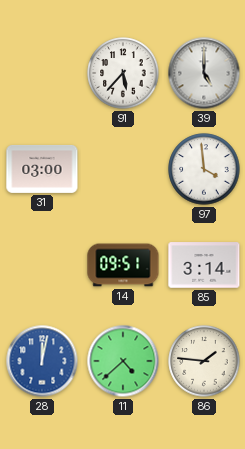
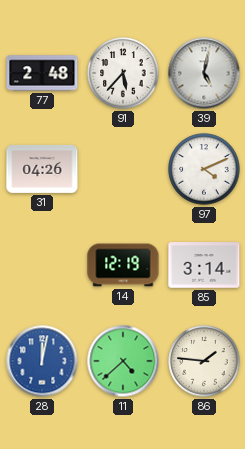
77: none -> 2:48
39: 5:00 -> 5:02
31: 03:00 -> 04:26
97: 3:59 -> 4:11
14: 09:51 -> 12:19
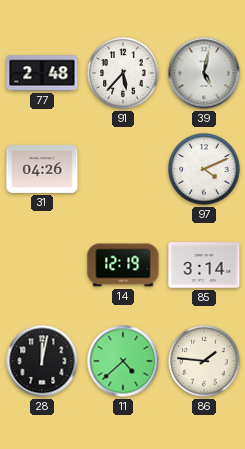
28 dial: blue -> black
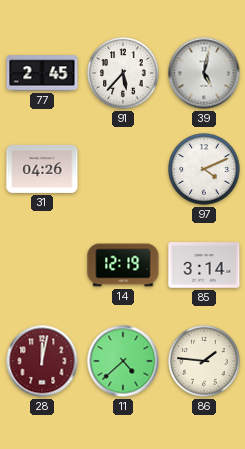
77: 2:48 -> 2:45
28 dial: black -> burgundy
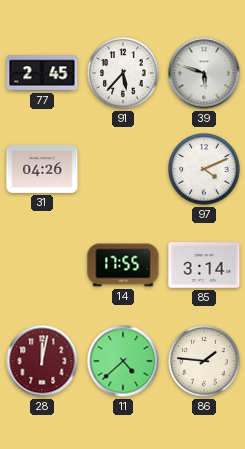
39: 5:02 -> 5:48
14: 12:19 -> 17:55
